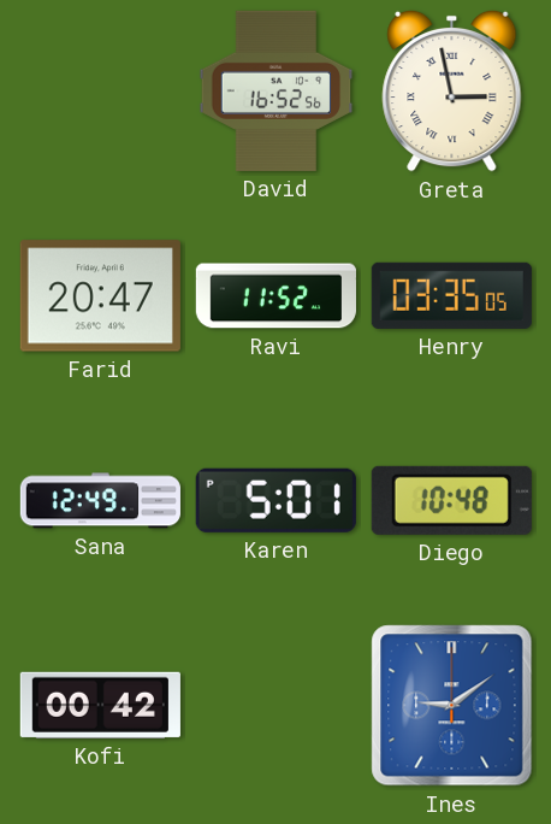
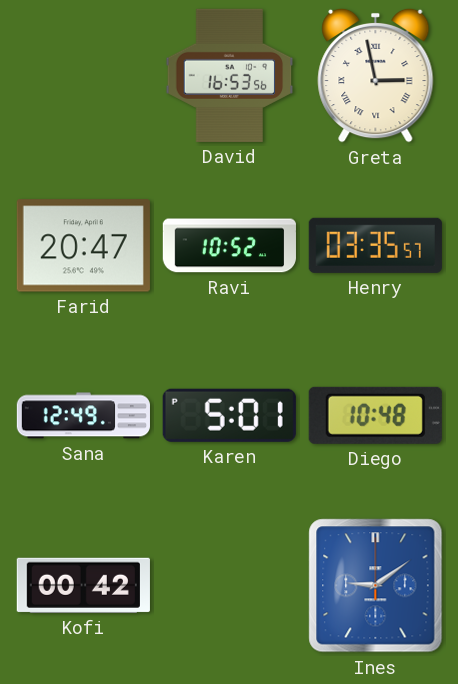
David: 16:52 -> 16:53
Ravi: 11:52 -> 10:52
Henry: 03:35:05 -> 03:35:57
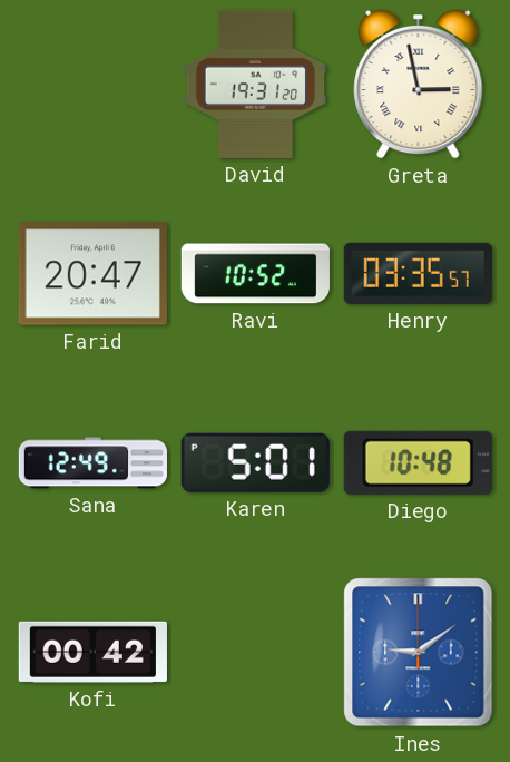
David: 16:53 -> 19:31
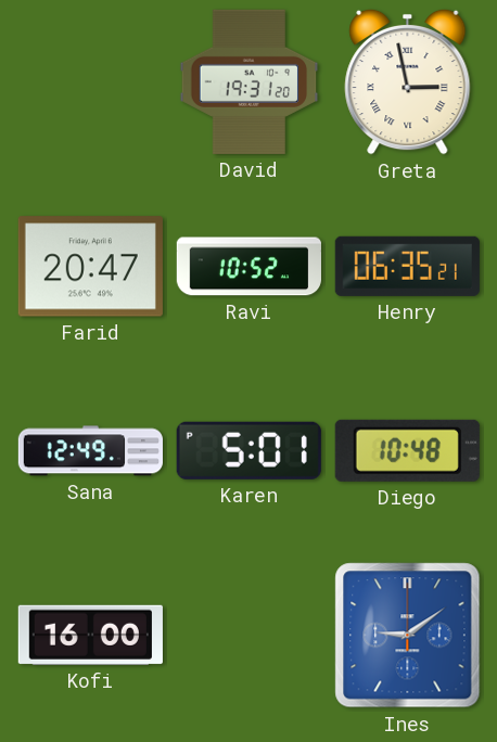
Henry: 03:35 -> 06:35
Kofi: 00:42 -> 16:00
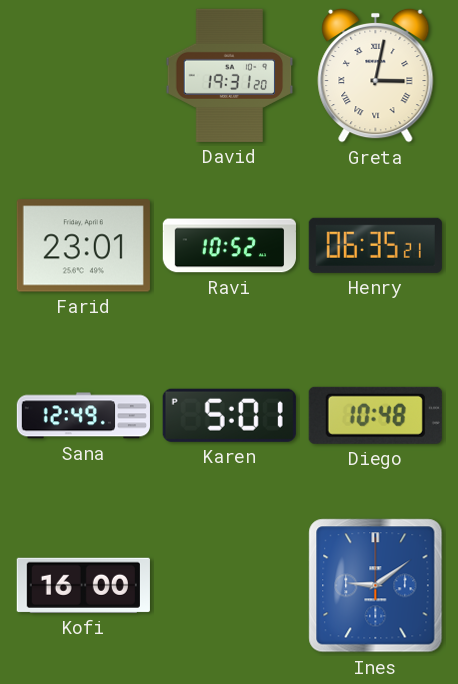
Greta: 2:58 -> 3:02
Farid: 20:47 -> 23:01
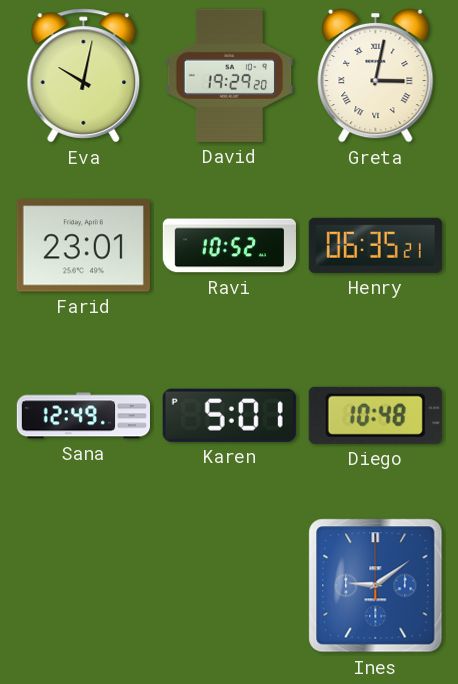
Eva: none -> 10:02
David: 19:31 -> 19:29
Kofi: 16:00 -> none
